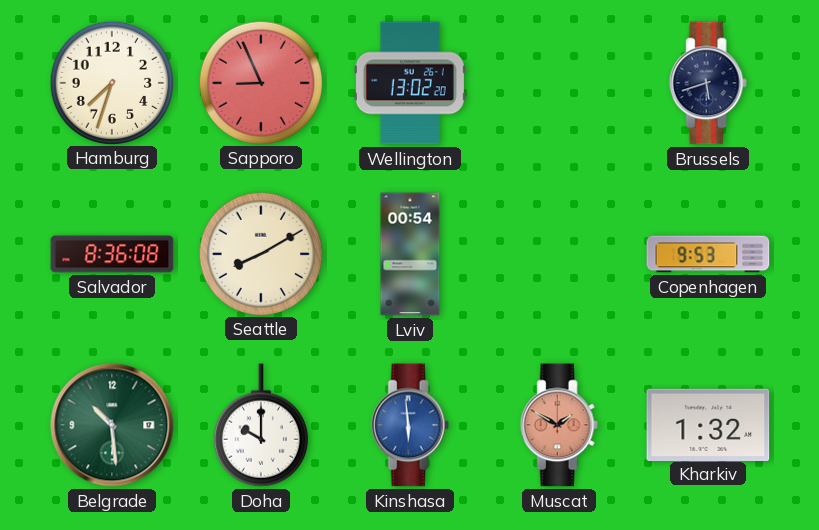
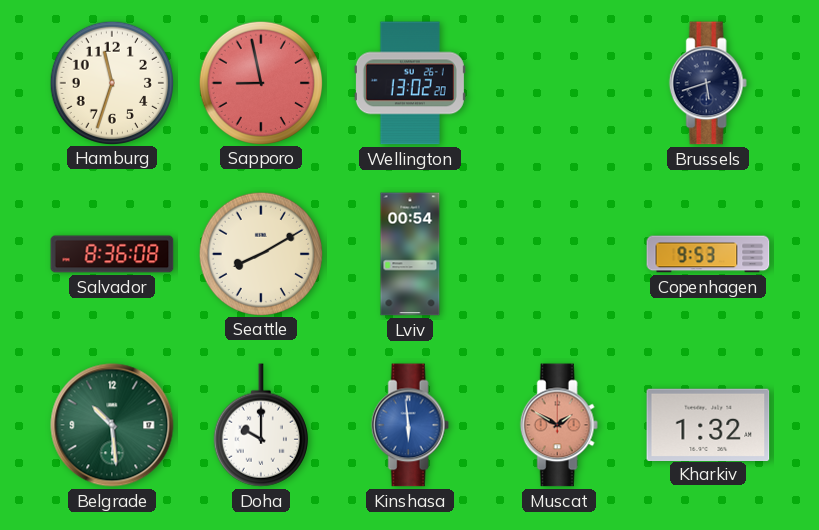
Hamburg: 7:33 -> 11:33
Sapporo: 8:56 -> 8:58
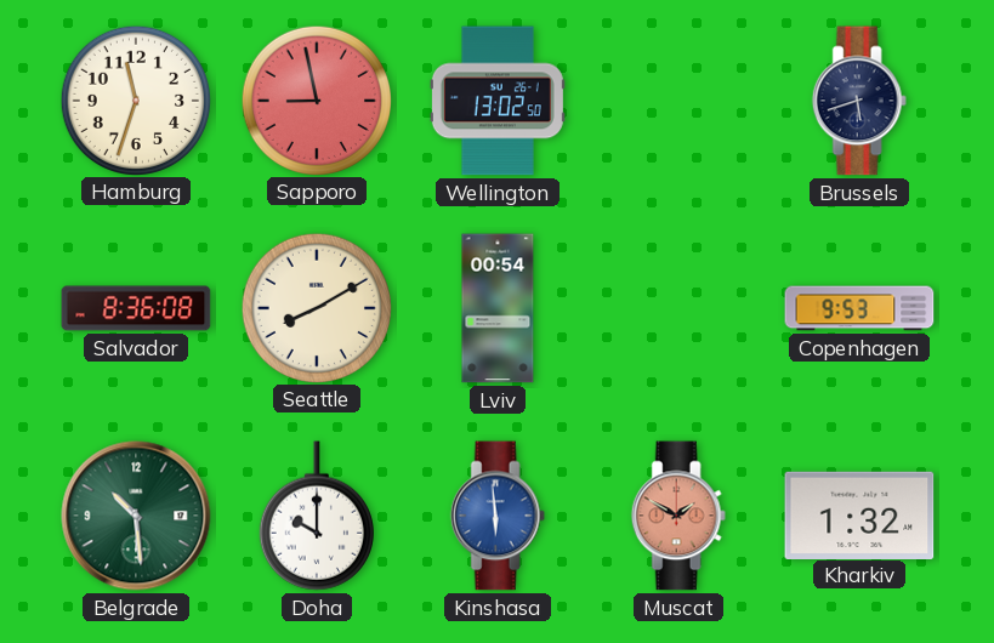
Wellington: 13:02:20 -> 13:02:50
